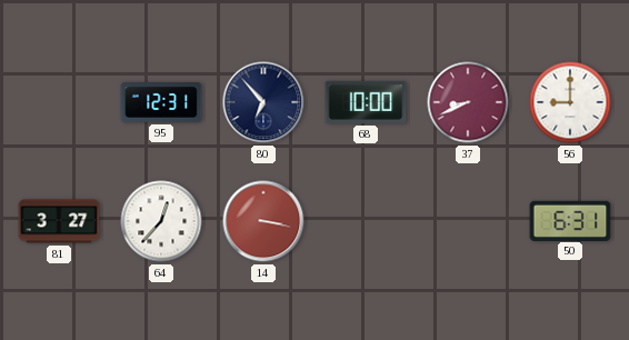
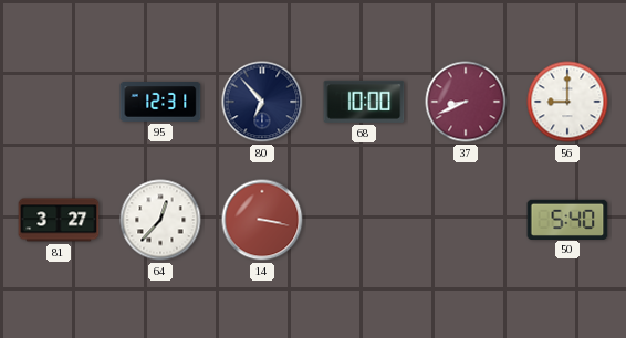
50: 6:31 -> 5:40
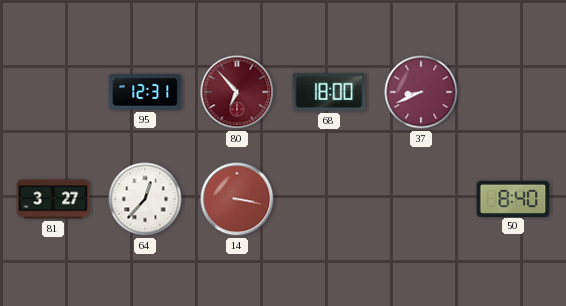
80 dial: navy -> burgundy
68: 10:00 -> 18:00
56: 9:00 -> none
50: 5:40 -> 8:40
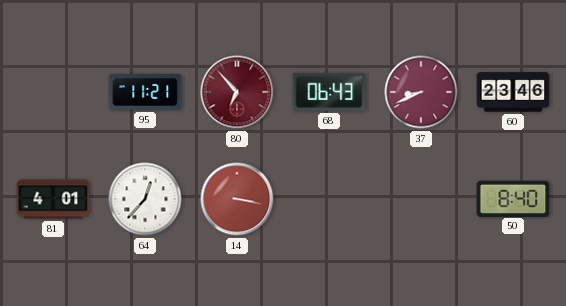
95: 12:31 -> 11:21
68: 18:00 -> 06:43
60: none -> 23:46
81: 3:27 -> 4:01
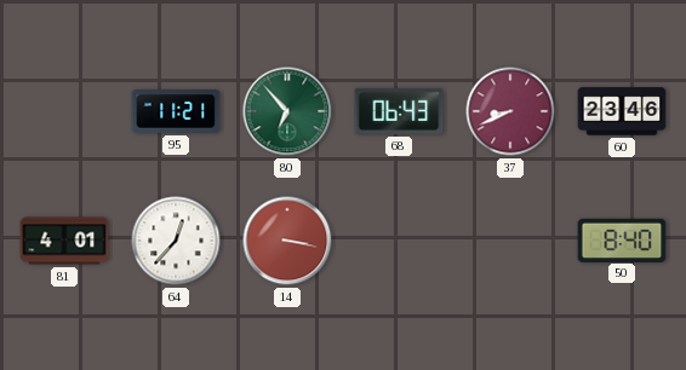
80 dial: burgundy -> green
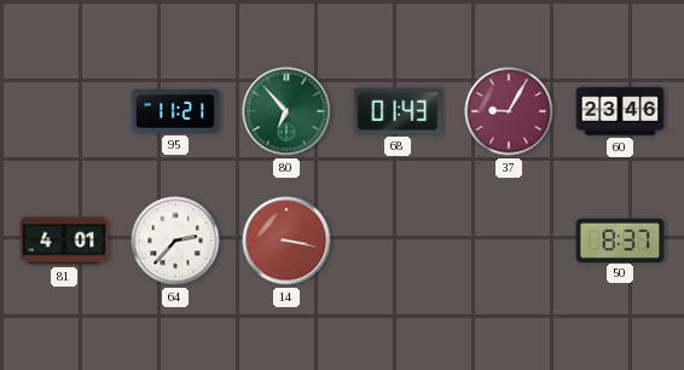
68: 06:43 -> 01:43
37: 8:41 -> 9:05
64: 12:37 -> 2:37
50: 8:40 -> 8:37
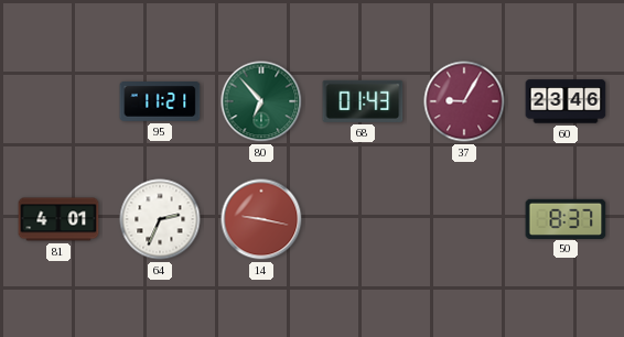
64: 2:37 -> 2:34
14: 3:17 -> 9:17
